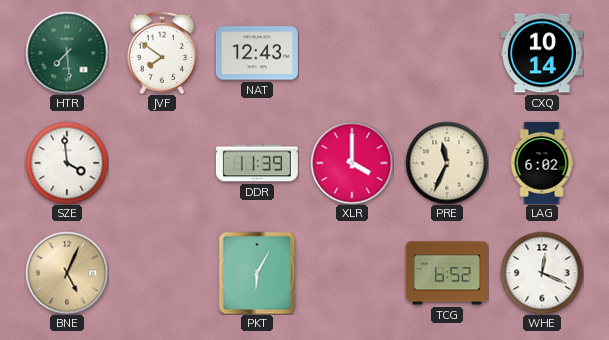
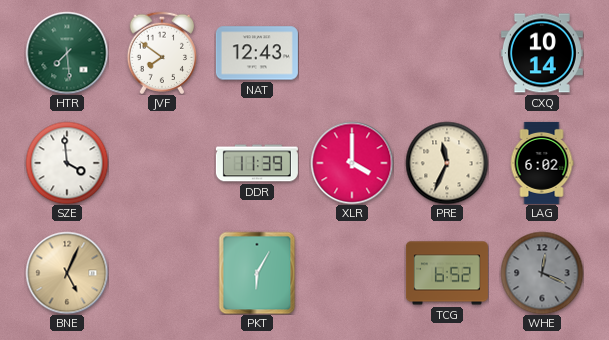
WHE dial: white -> grey
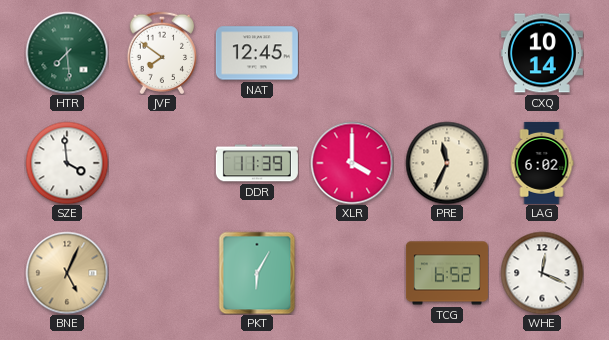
NAT: 12:43 -> 12:45
WHE dial: grey -> white
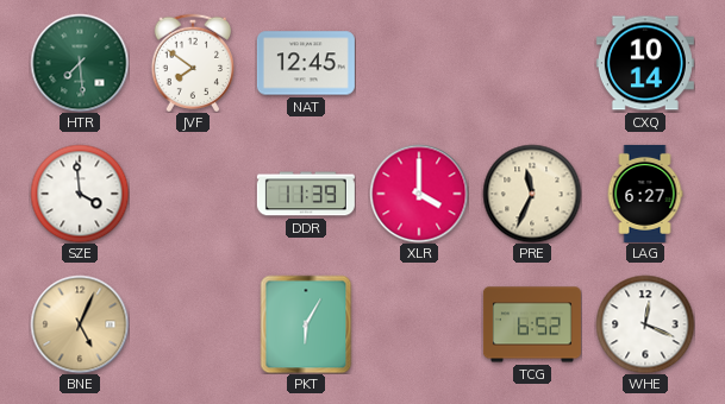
LAG: 6:02 -> 6:27
